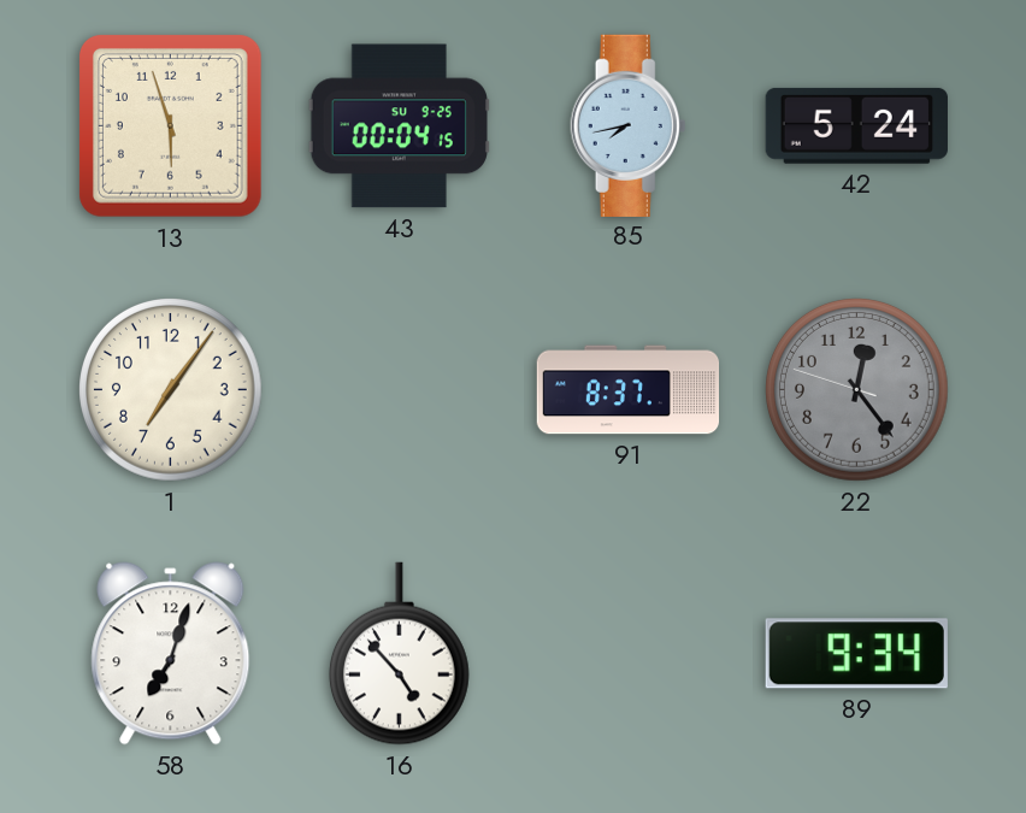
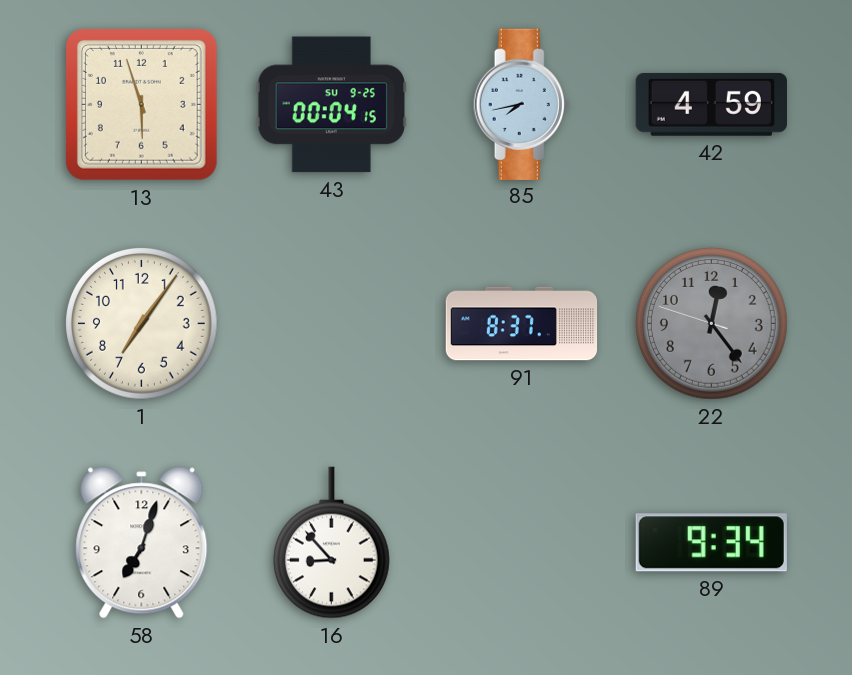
42: 5:24 -> 4:59
16: 4:53 -> 8:53
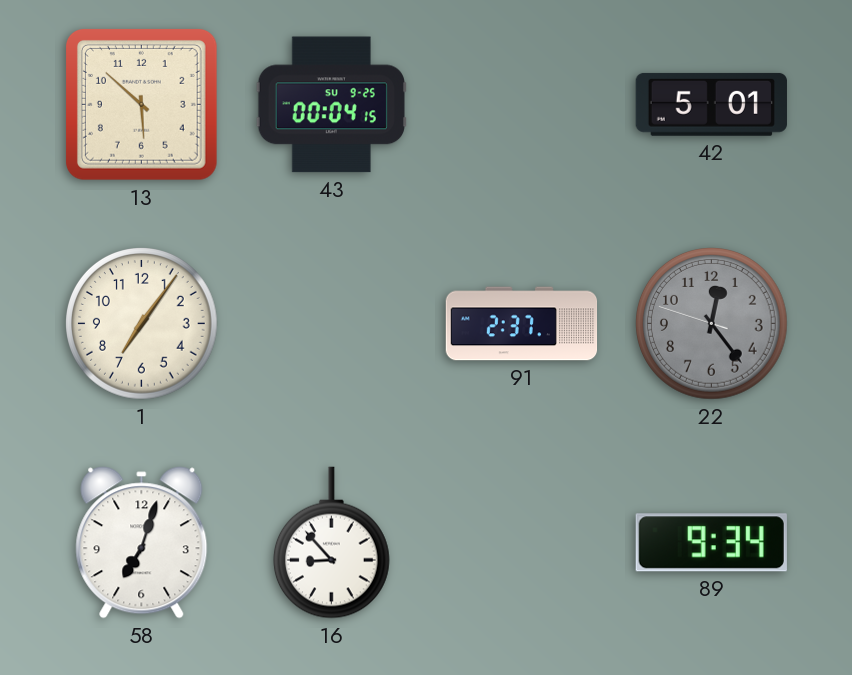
13: 5:57 -> 5:52
85: 7:43 -> none
42: 4:59 -> 5:01
91: 8:37 -> 2:37
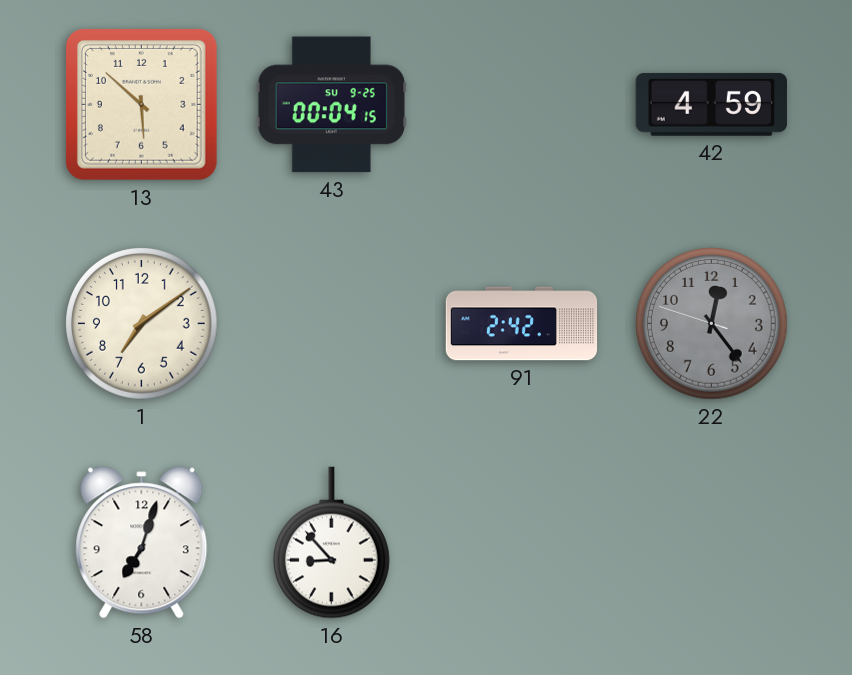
42: 5:01 -> 4:59
1: 7:06 -> 7:09
91: 2:37 -> 2:42
89: 9:34 -> none
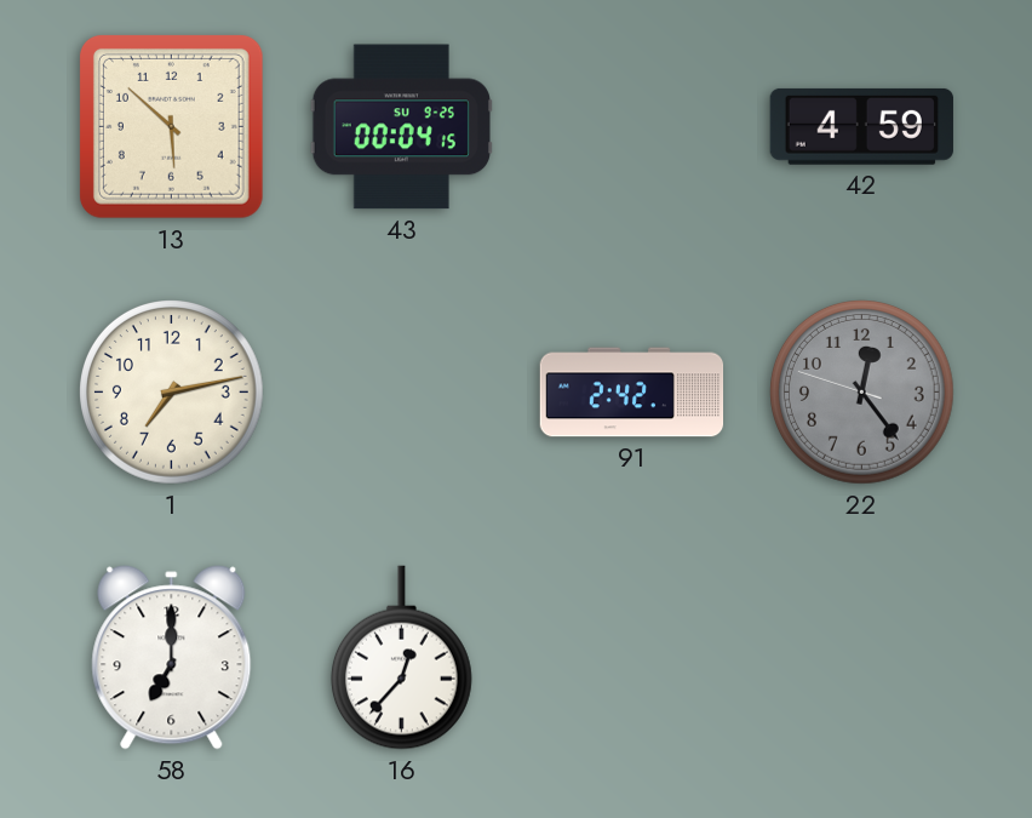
1: 7:09 -> 7:13
58: 7:03 -> 7:00
16: 8:53 -> 12:37
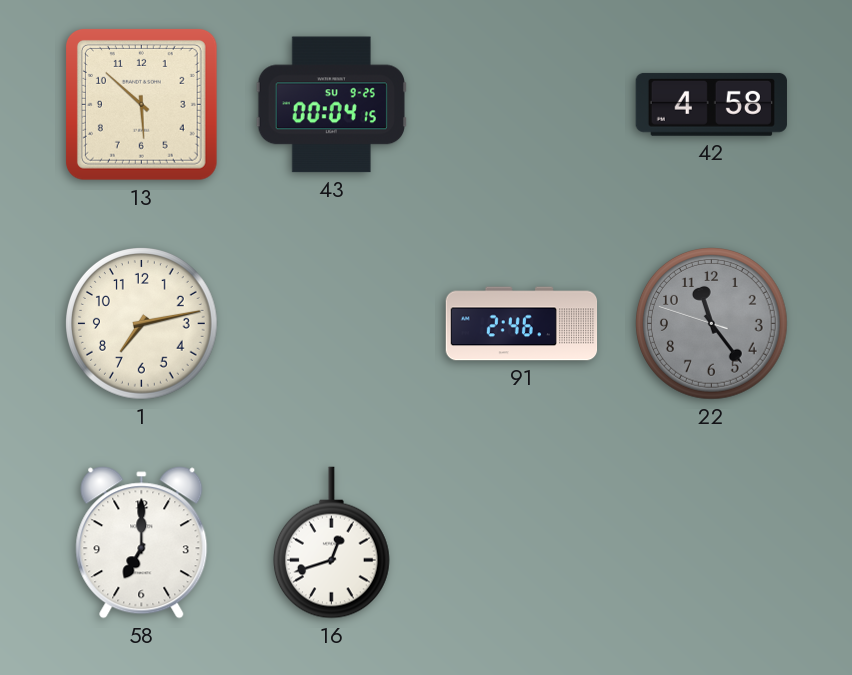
42: 4:59 -> 4:58
91: 2:42 -> 2:46
22: 12:23 -> 11:23
16: 12:37 -> 12:42
